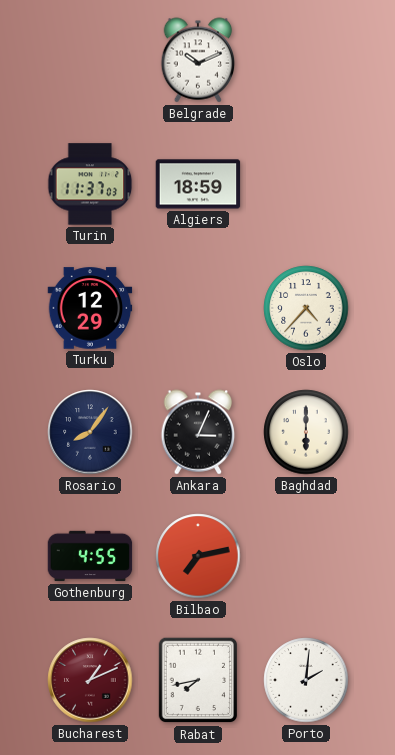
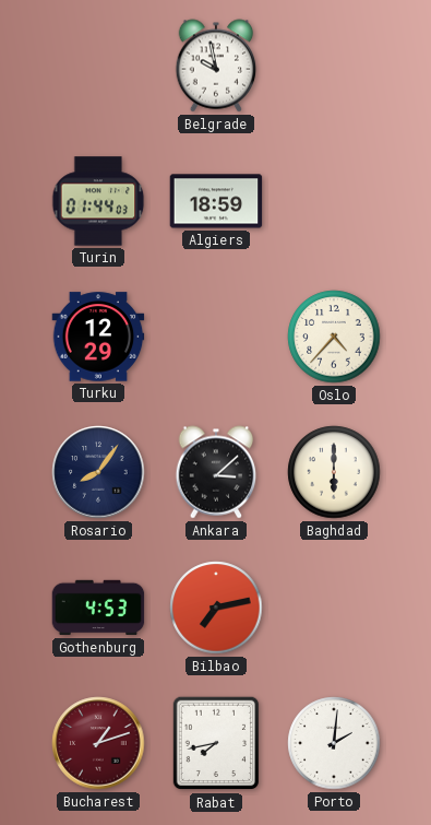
Belgrade: 10:11 -> 9:58
Turin: 11:37 -> 01:44
Ankara: 3:04 -> 3:08
Gothenburg: 4:55 -> 4:53
Bucharest: 1:11 -> 1:12
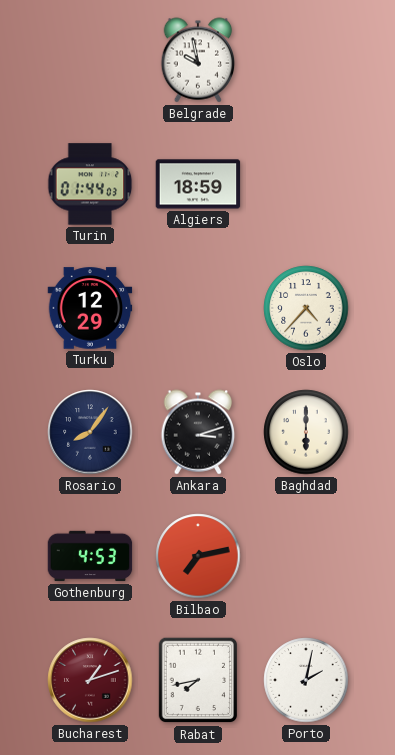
Ankara: 3:08 -> 3:12
Porto: 2:01 -> 2:02
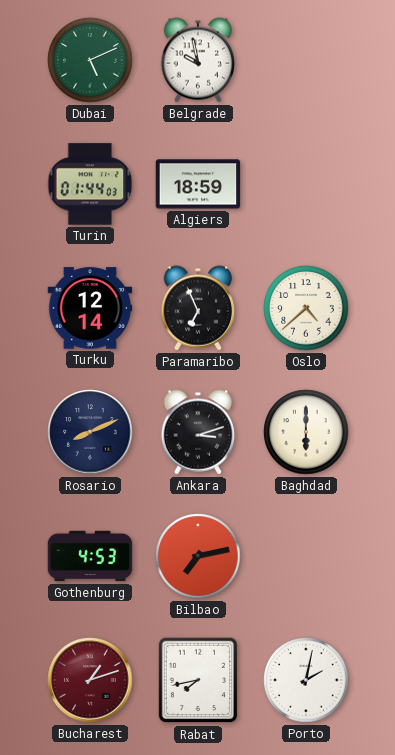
Dubai: none -> 5:11
Turku: 12:29 -> 12:14
Paramaribo: none -> 6:56
Oslo: 4:37 -> 4:38
Rosario: 8:06 -> 8:11
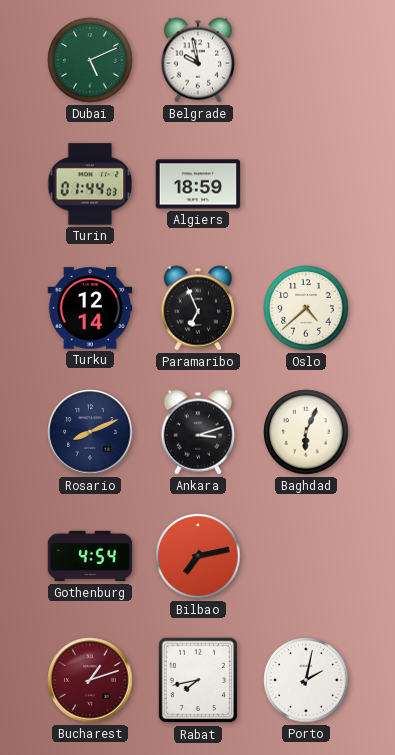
Baghdad: 6:00 -> 6:04
Gothenburg: 4:53 -> 4:54
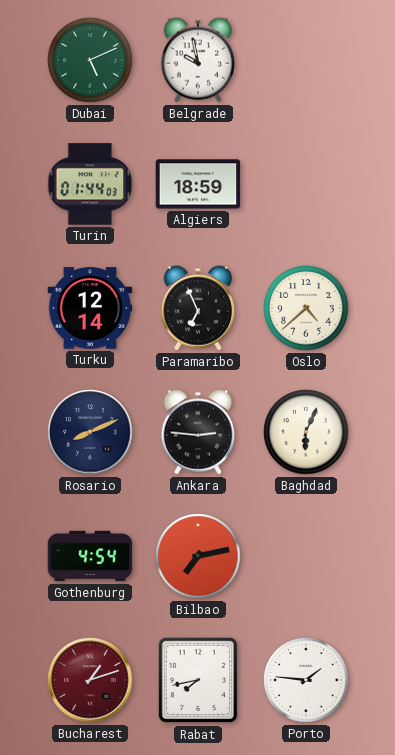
Ankara: 3:12 -> 2:46
Porto: 2:02 -> 1:46
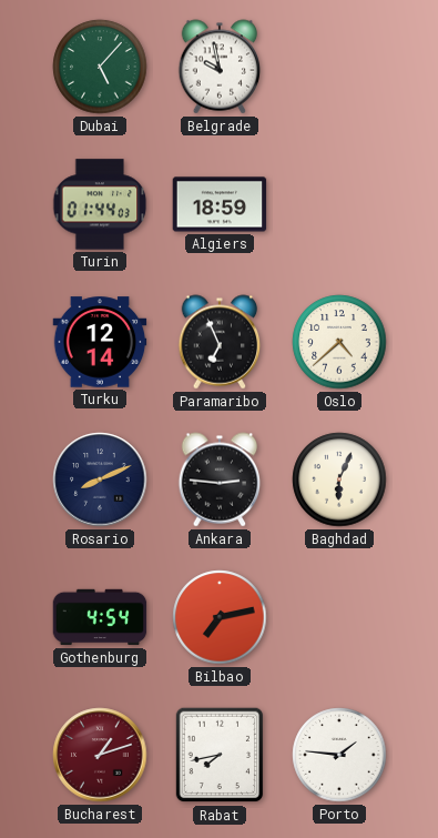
Dubai: 5:11 -> 5:07
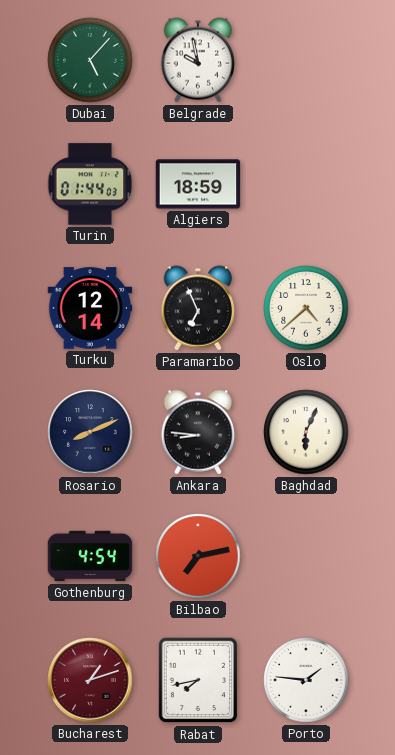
Ankara: 2:46 -> 8:46
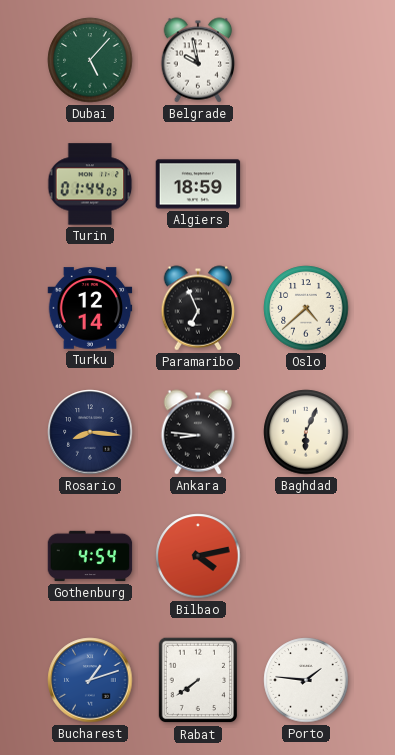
Rosario: 8:11 -> 8:16
Bilbao: 7:13 -> 4:13
Bucharest dial: burgundy -> blue
Rabat: 7:43 -> 7:39
